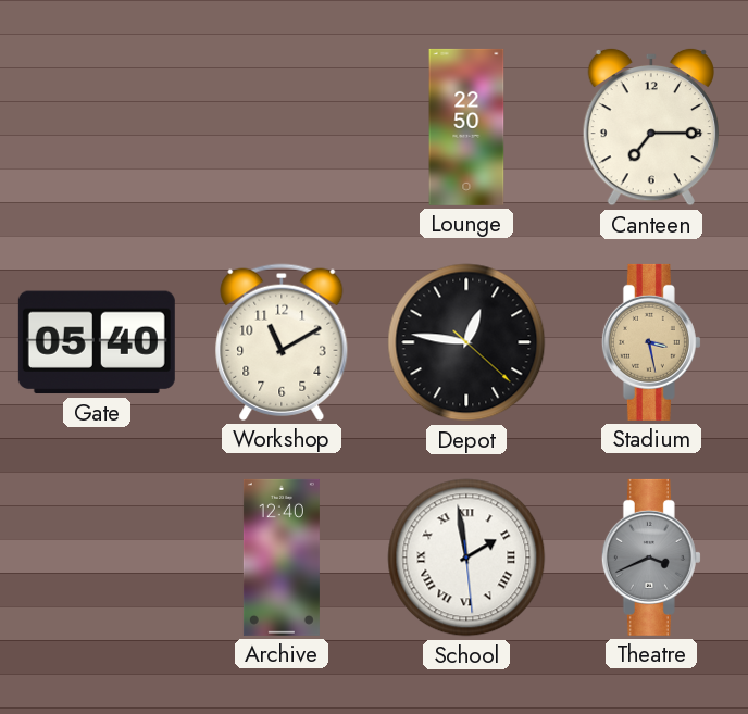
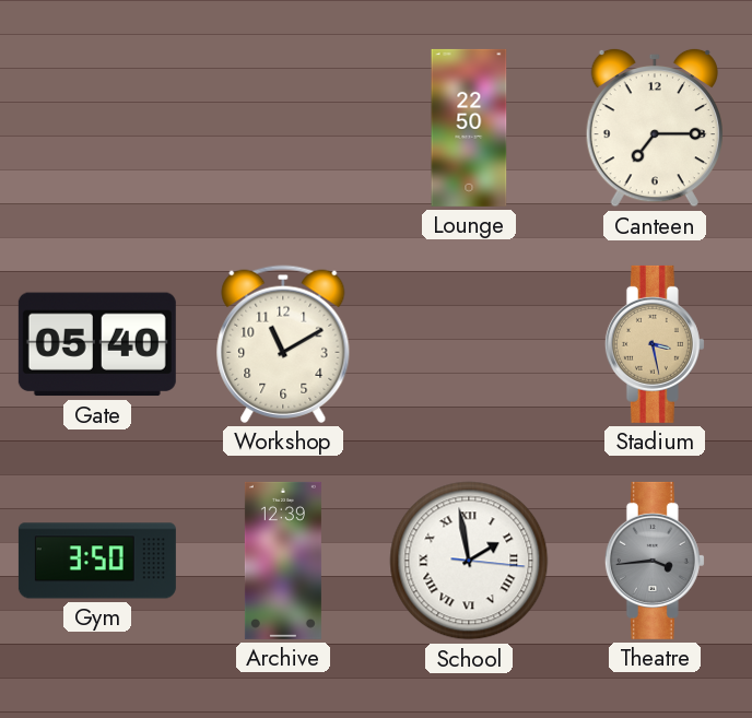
Depot: 12:46 -> none
Gym: none -> 3:50
Archive: 12:40 -> 12:39
School: 1:58:29 -> 1:58:16
Theatre: 3:41 -> 3:44
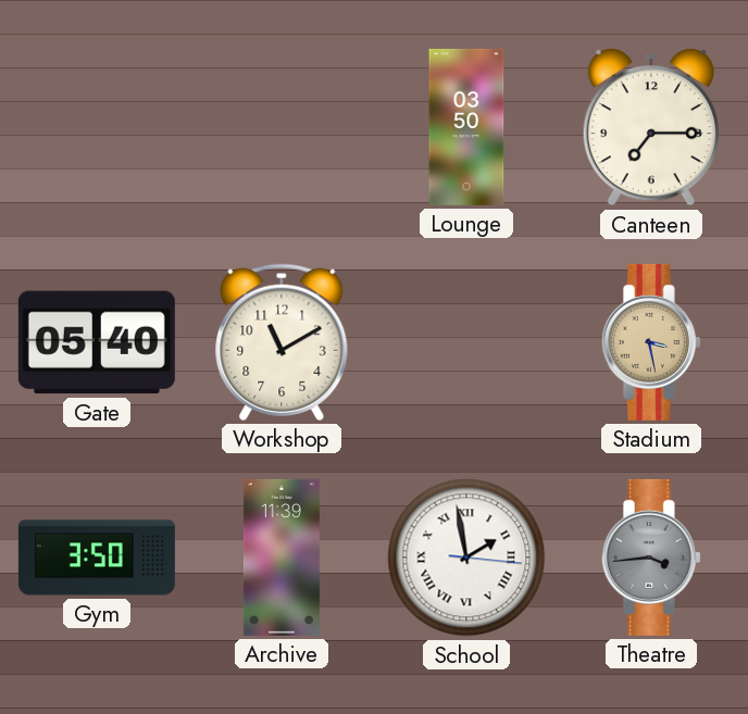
Lounge: 22:50 -> 03:50
Archive: 12:39 -> 11:39
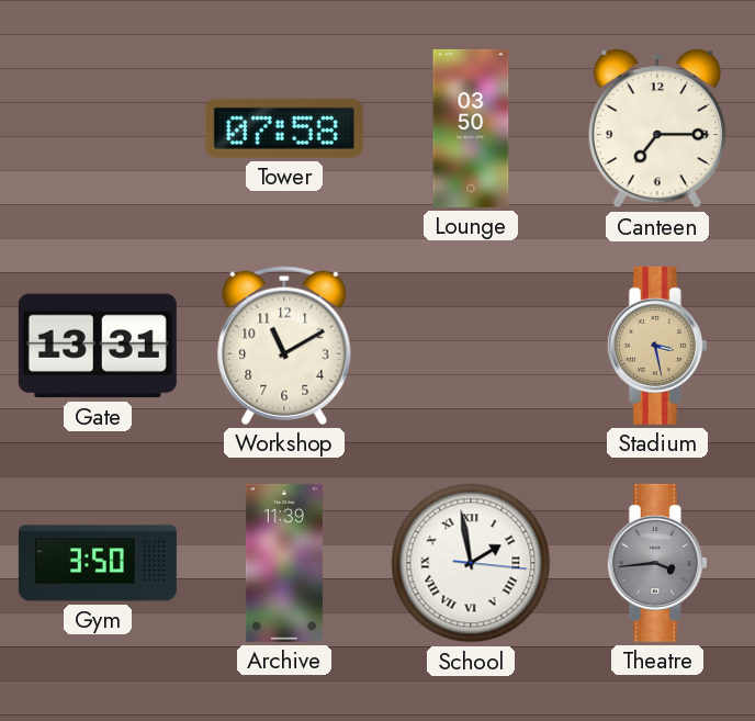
Tower: none -> 07:58
Gate: 05:40 -> 13:31
